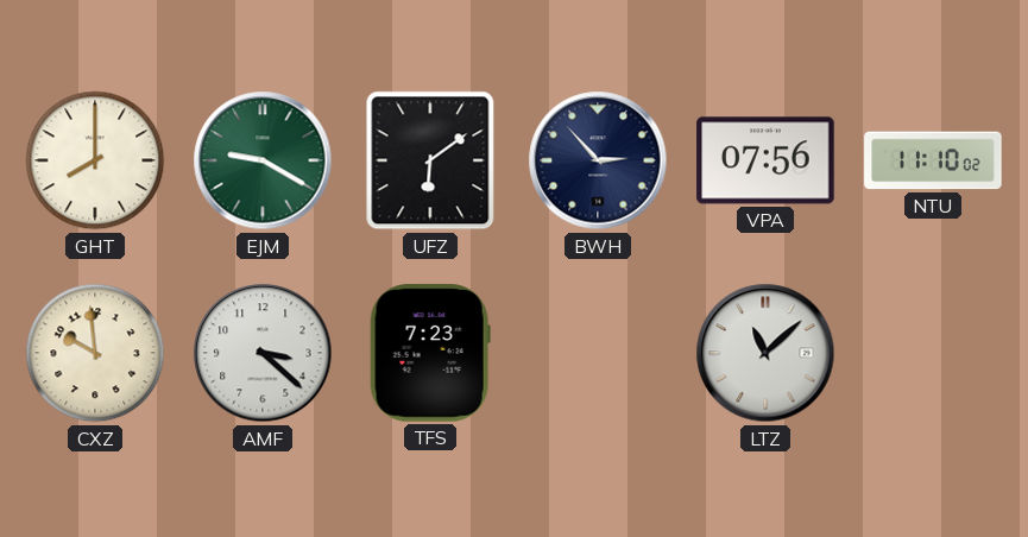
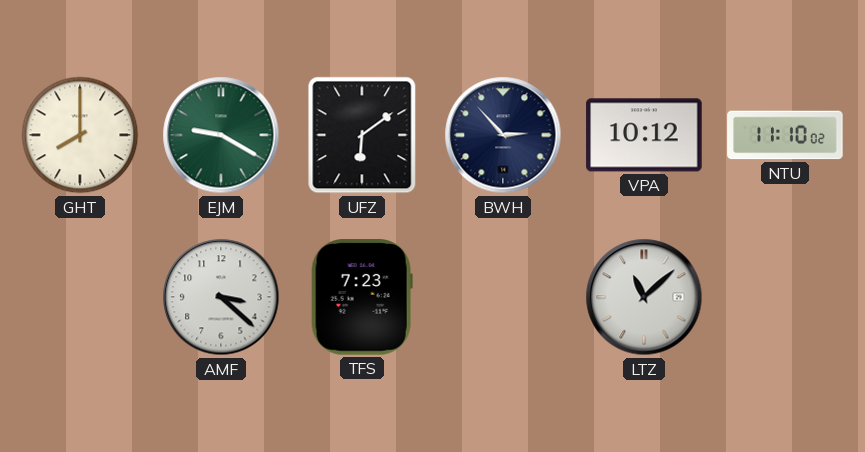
VPA: 07:56 -> 10:12
CXZ: 9:59 -> none
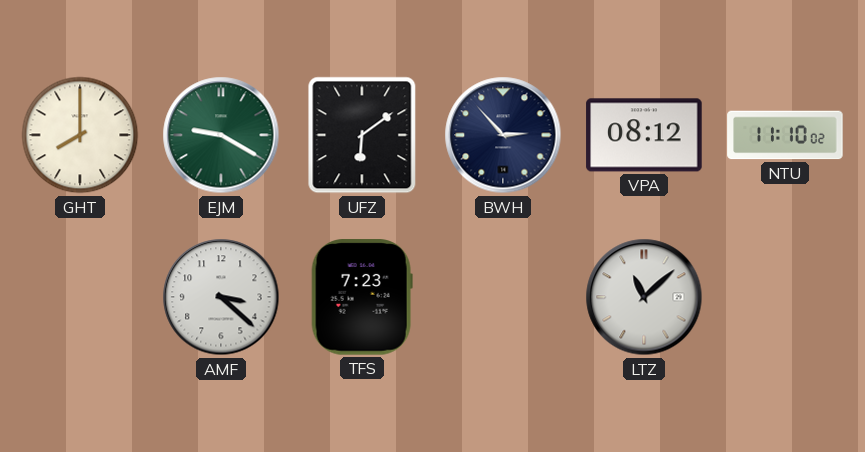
VPA: 10:12 -> 08:12
